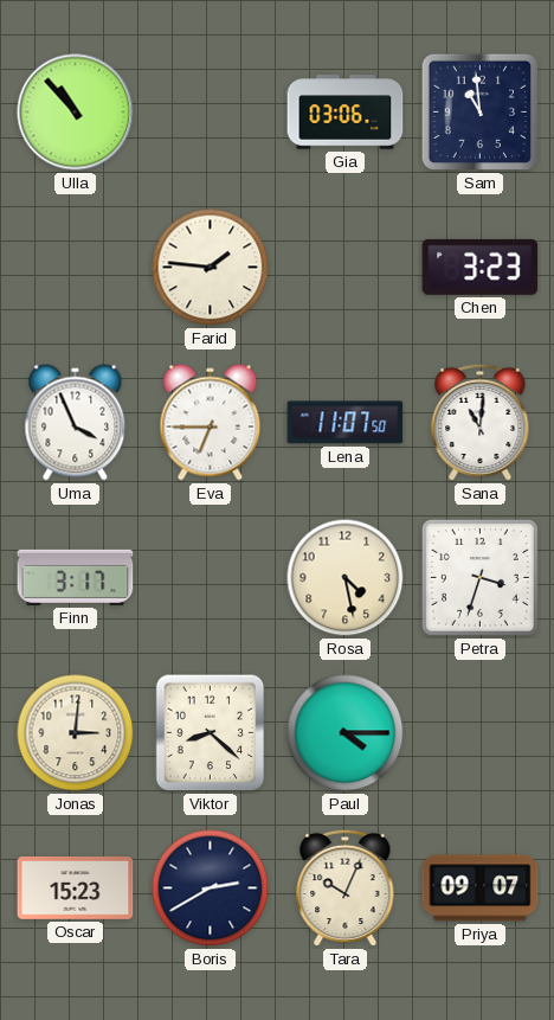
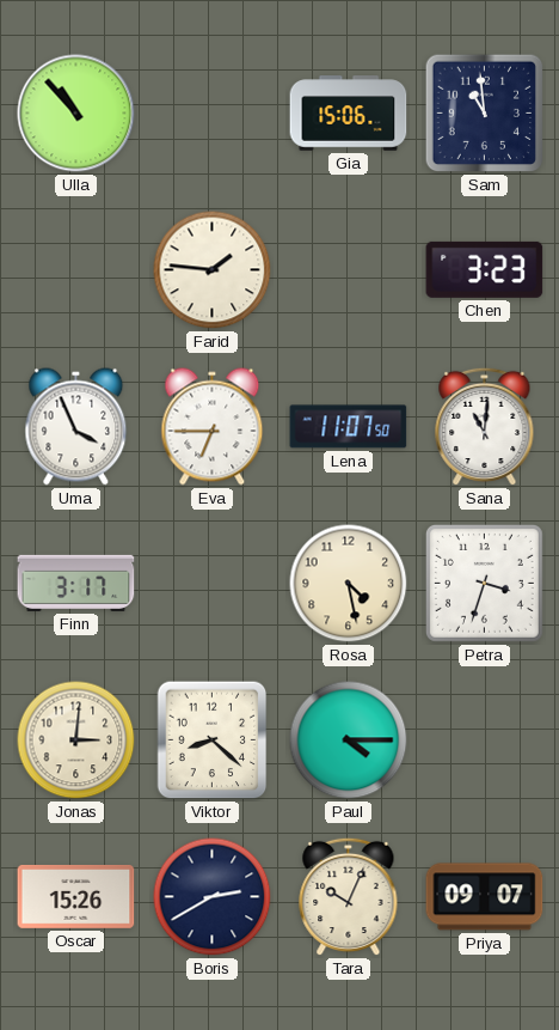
Gia: 03:06 -> 15:06
Oscar: 15:23 -> 15:26
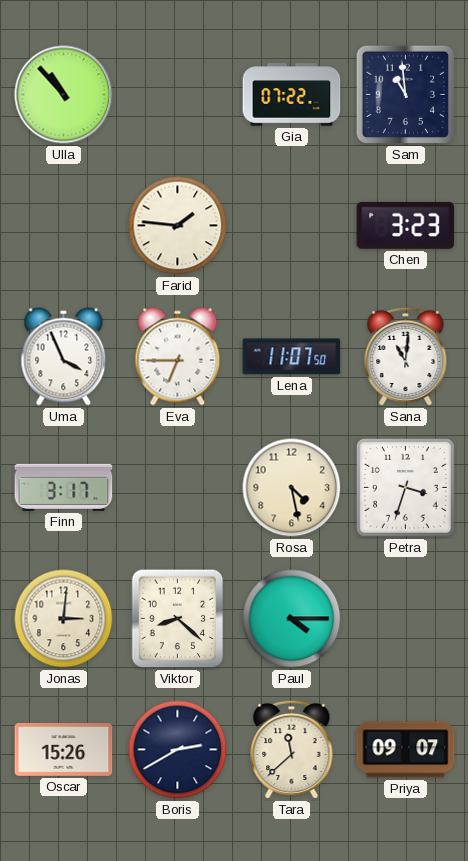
Gia: 15:06 -> 07:22
Tara: 10:04 -> 11:38
